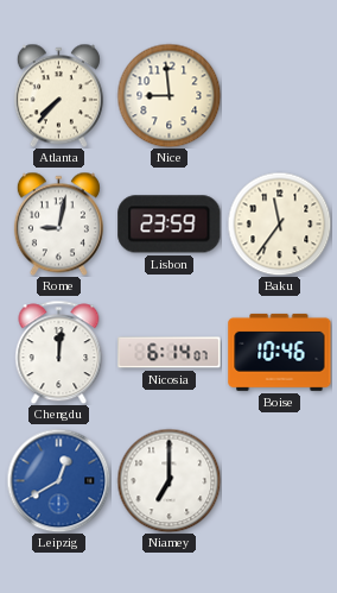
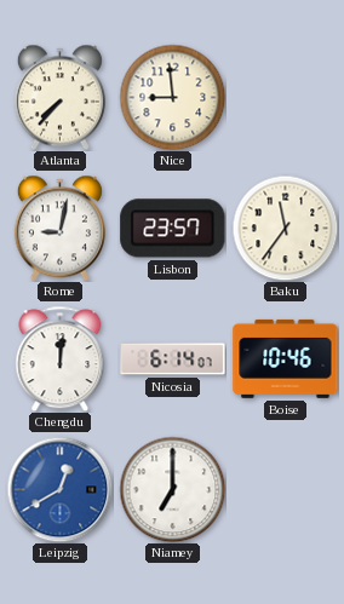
Lisbon: 23:59 -> 23:57
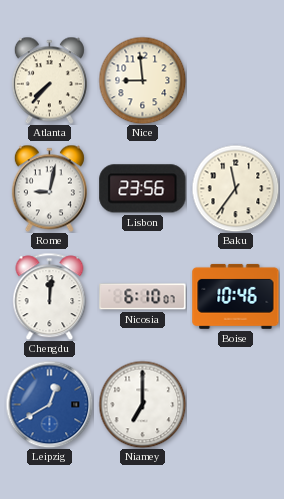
Lisbon: 23:57 -> 23:56
Nicosia: 6:14 -> 6:10
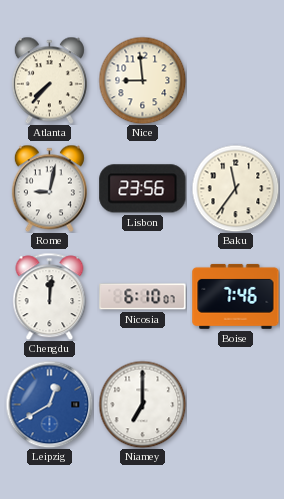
Boise: 10:46 -> 7:46
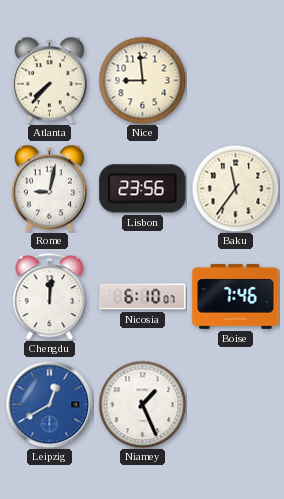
Niamey: 7:00 -> 1:26
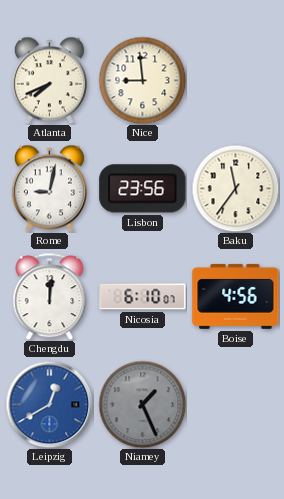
Atlanta: 7:37 -> 7:41
Boise: 7:46 -> 4:56
Niamey dial: white -> grey
